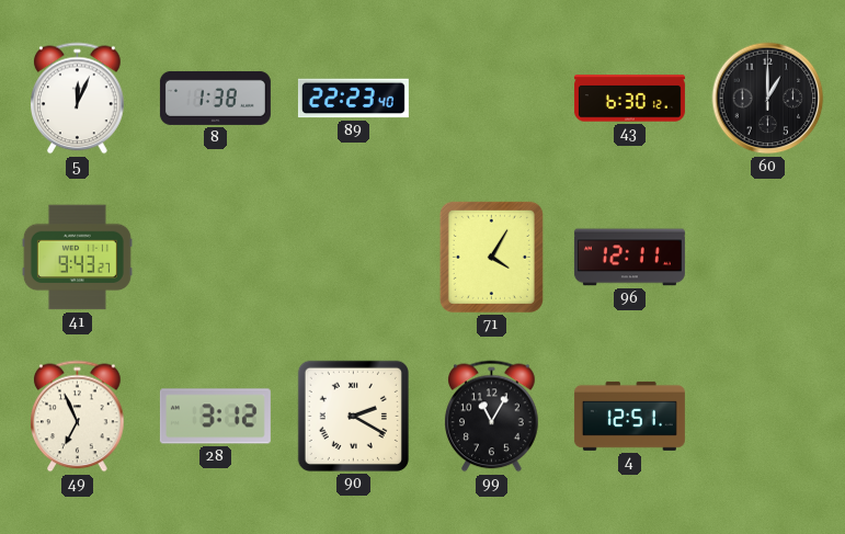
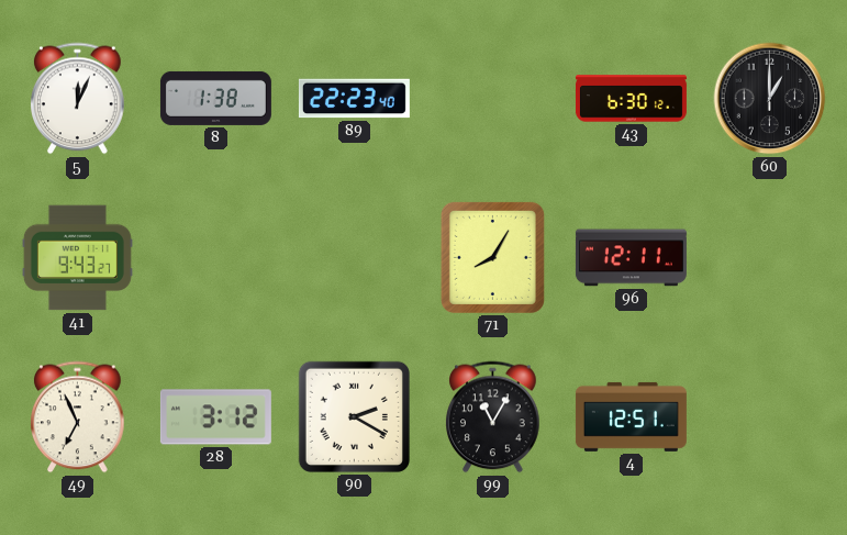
71: 4:05 -> 8:05
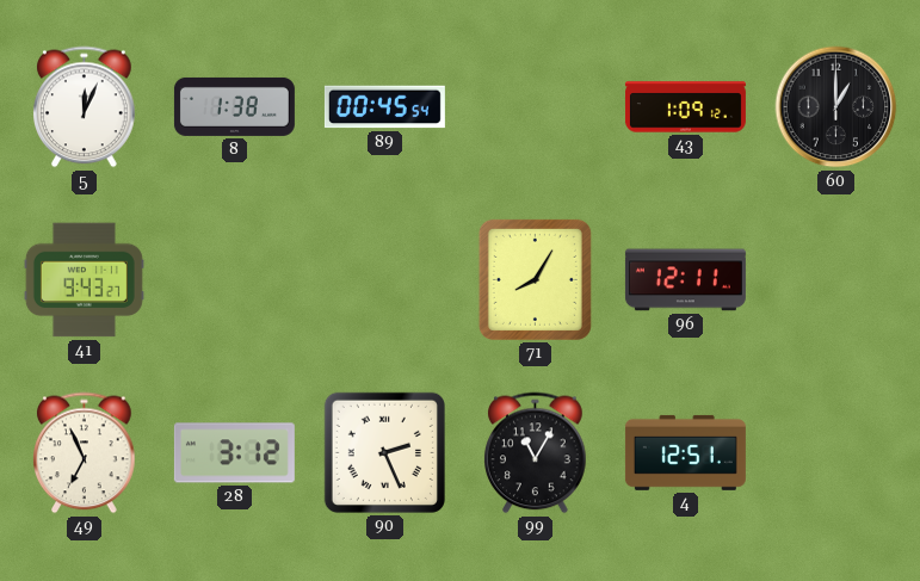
89: 22:23 -> 00:45
43: 6:30 -> 1:09
90: 2:20 -> 2:26
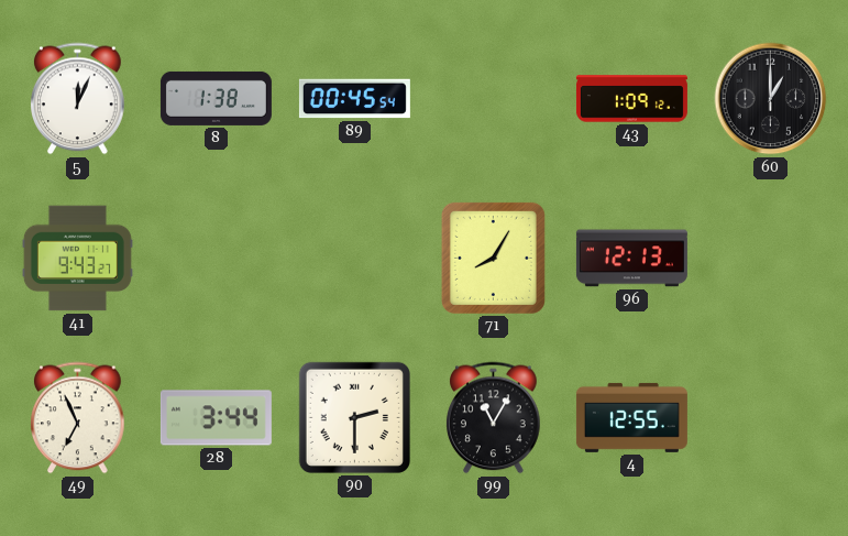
96: 12:11 -> 12:13
28: 3:12 -> 3:44
90: 2:26 -> 2:30
4: 12:51 -> 12:55
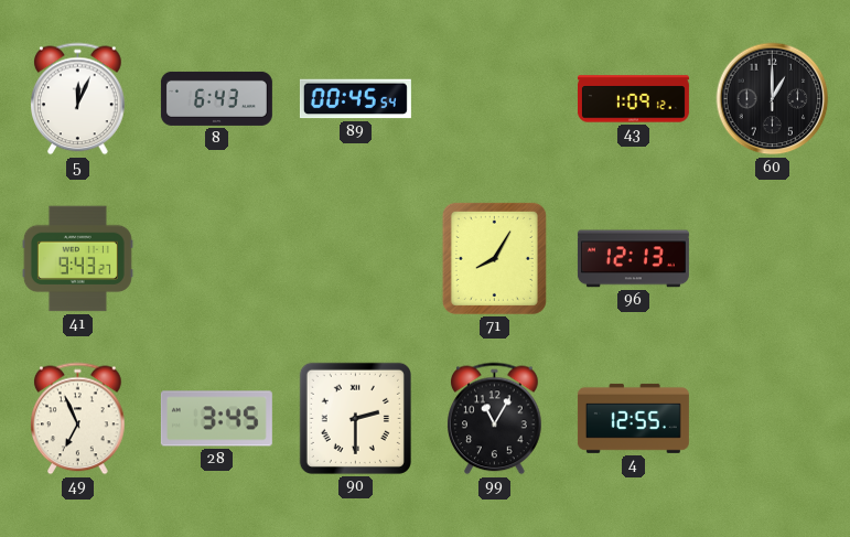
8: 1:38 -> 6:43
28: 3:44 -> 3:45
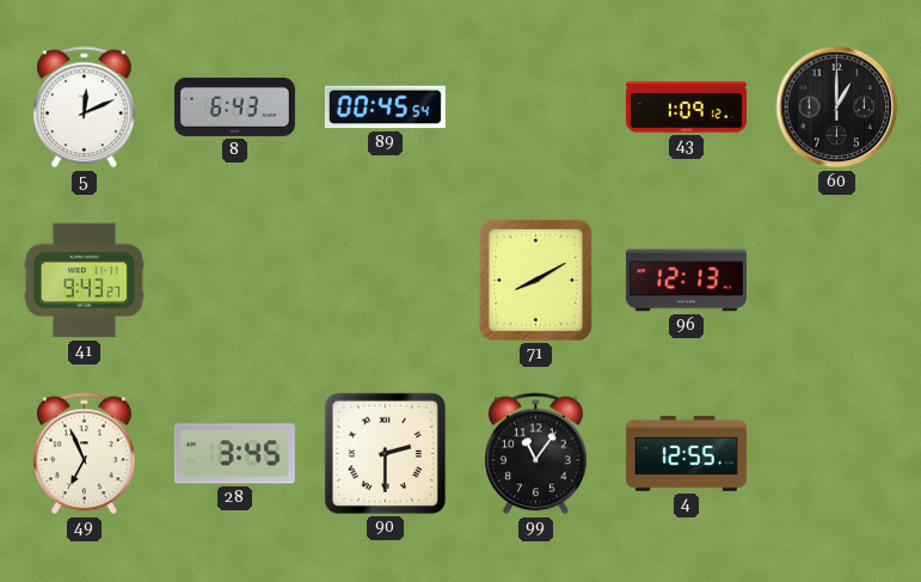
5: 12:04 -> 12:11
71: 8:05 -> 8:10
99: 11:05 -> 11:06
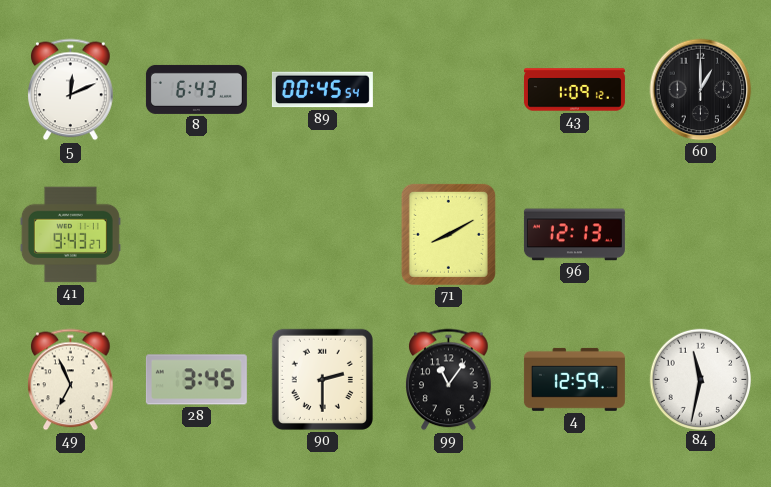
4: 12:55 -> 12:59
84: none -> 11:32
